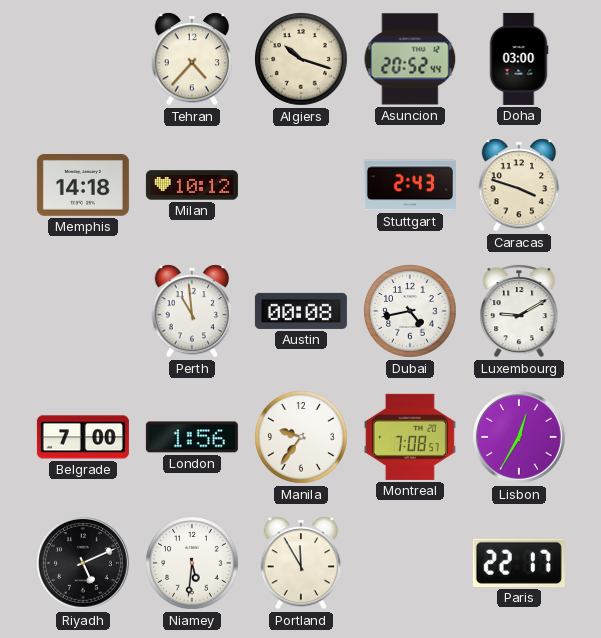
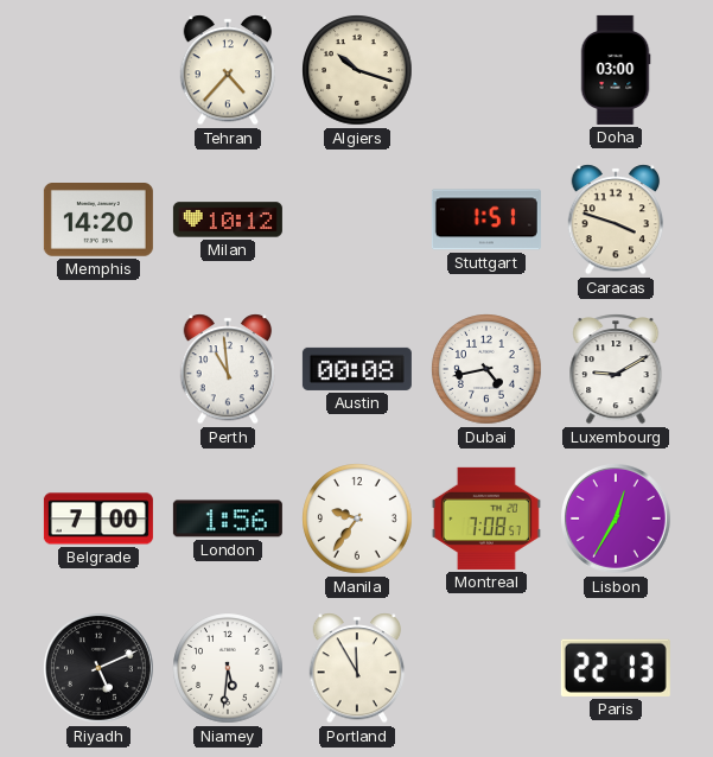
Asuncion: 20:52 -> none
Memphis: 14:18 -> 14:20
Stuttgart: 2:43 -> 1:51
Paris: 22:17 -> 22:13
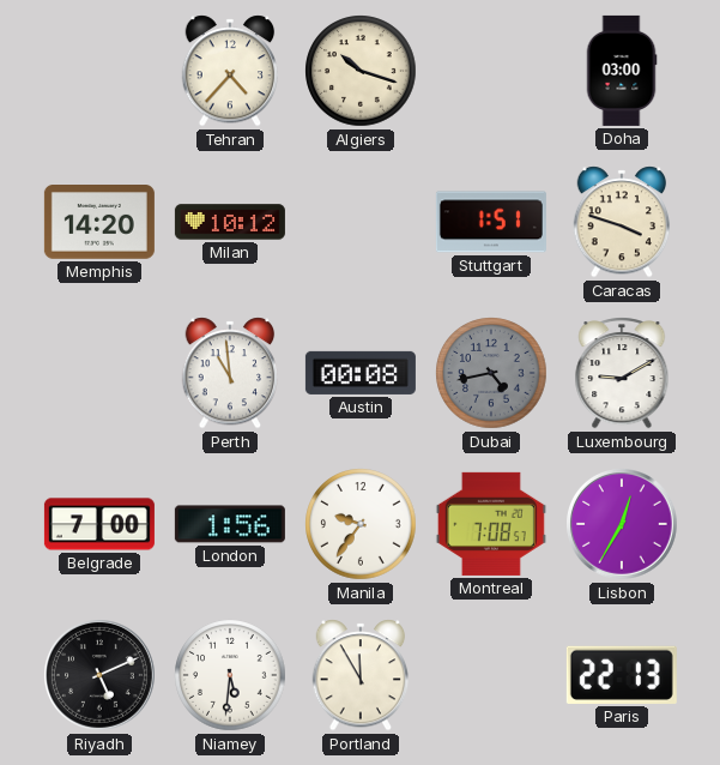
Dubai dial: white -> grey
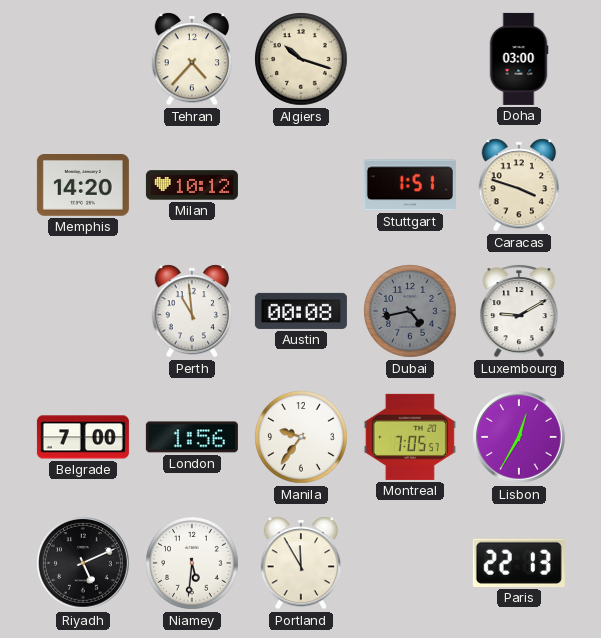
Montreal: 7:08 -> 7:05
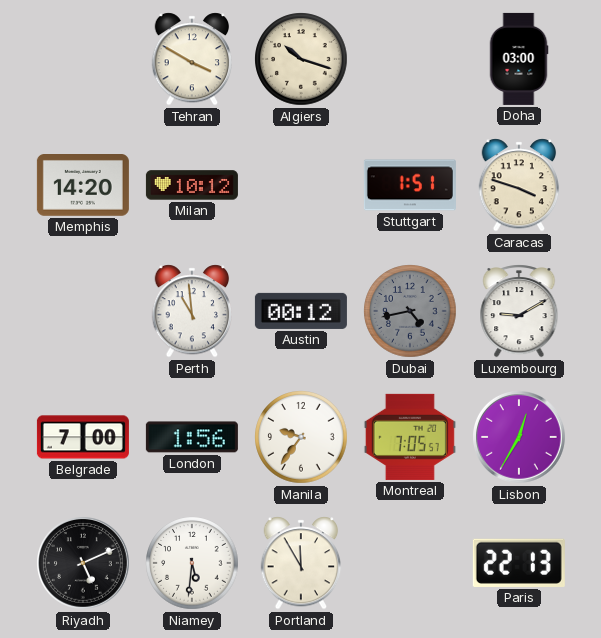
Tehran: 4:37 -> 3:50
Austin: 00:08 -> 00:12
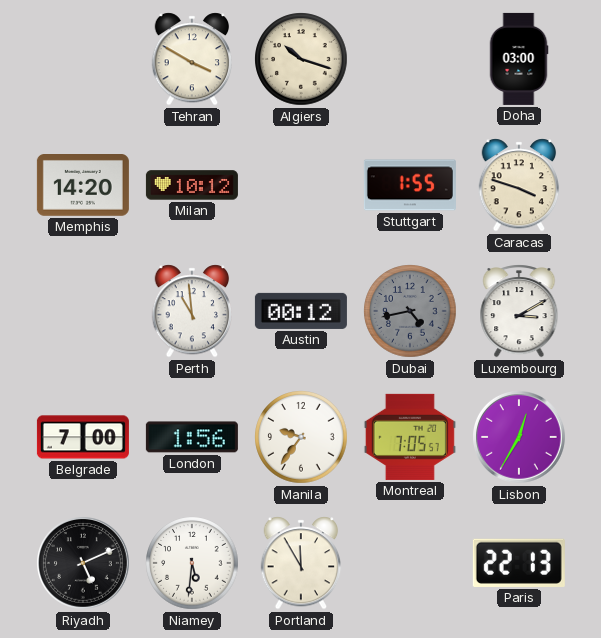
Stuttgart: 1:51 -> 1:55
Luxembourg: 9:10 -> 3:10
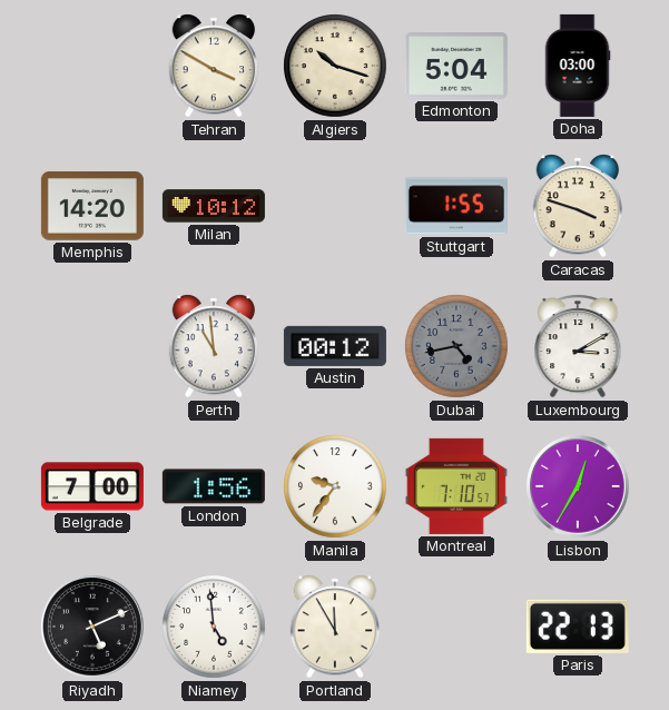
Edmonton: none -> 5:04
Montreal: 7:05 -> 7:10
Niamey: 5:31 -> 4:59
